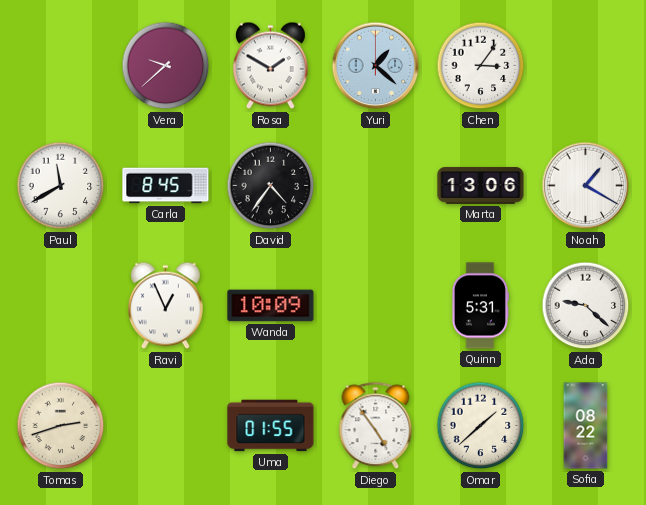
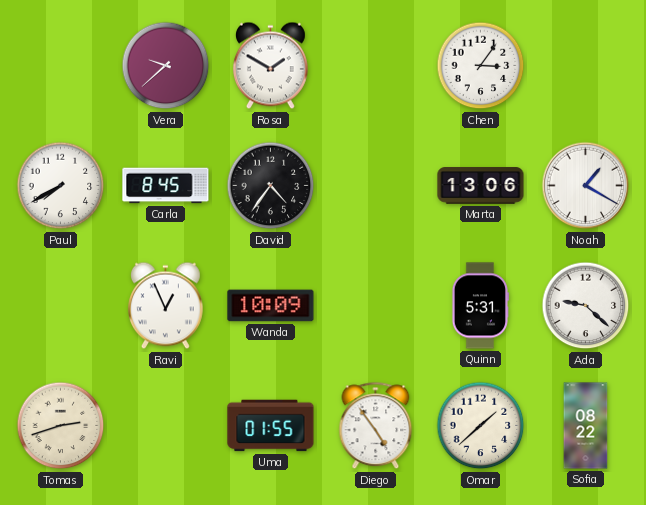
Yuri: 1:22 -> none
Paul: 11:40 -> 7:40
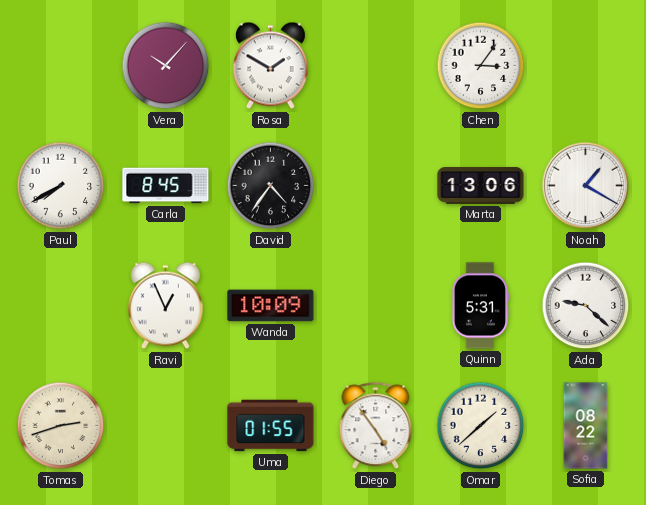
Vera: 9:38 -> 10:07
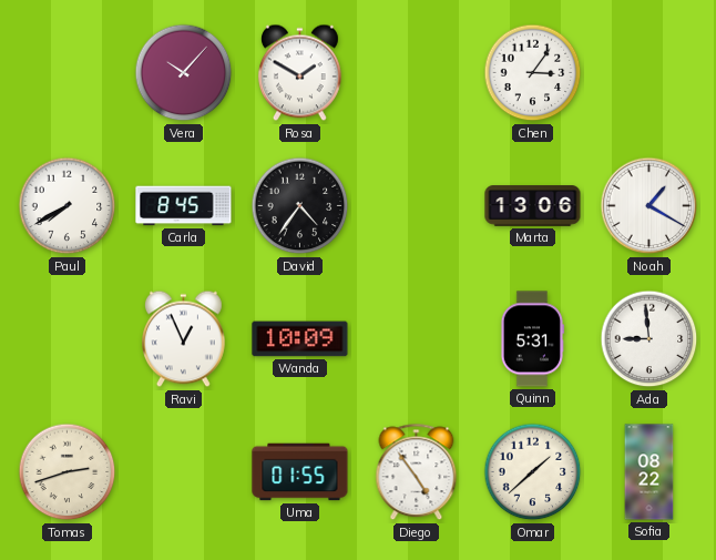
Ada: 9:22 -> 8:59
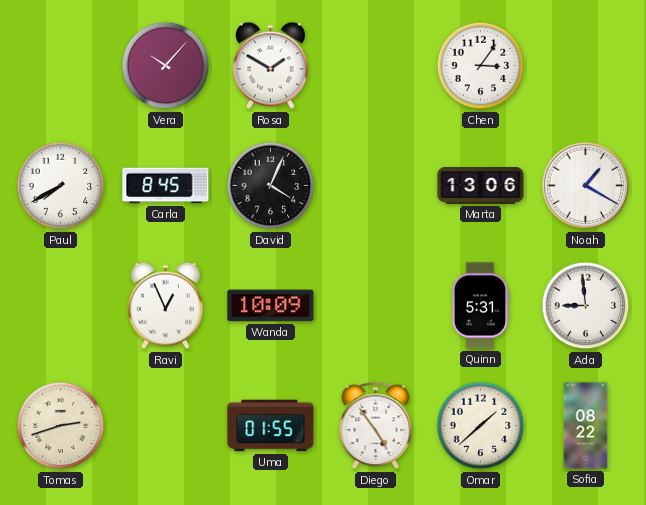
David: 4:36 -> 4:04
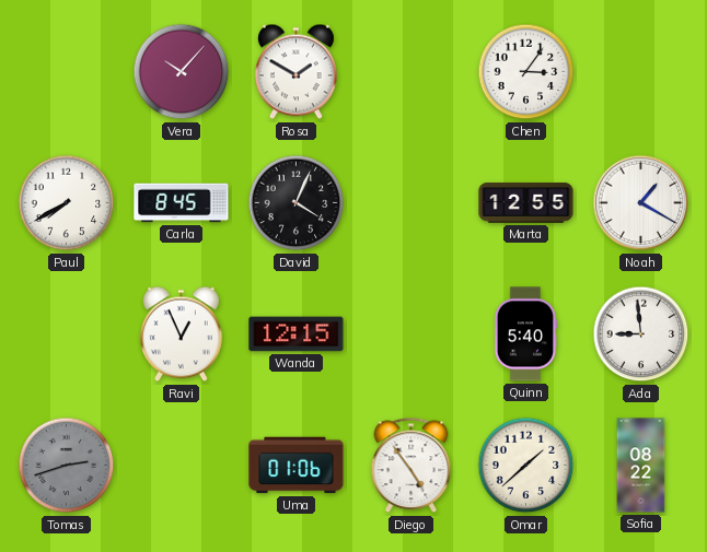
Marta: 13:06 -> 12:55
Wanda: 10:09 -> 12:15
Quinn: 5:31 -> 5:40
Tomas dial: cream -> grey
Uma: 01:55 -> 01:06
